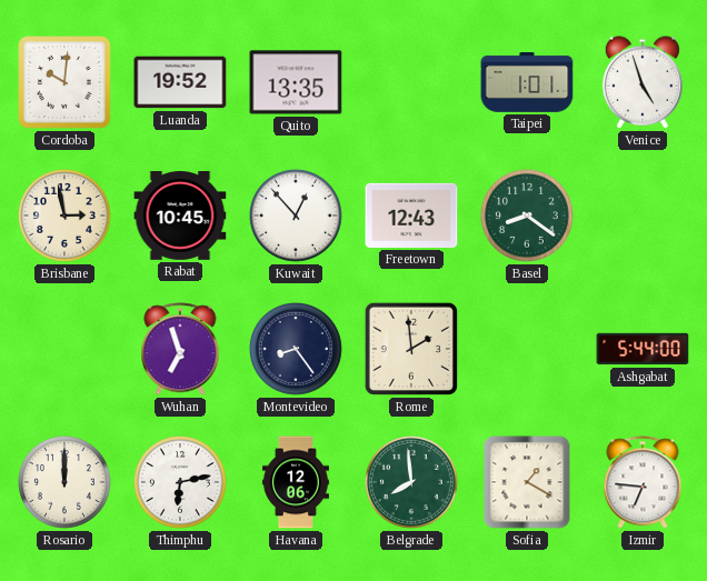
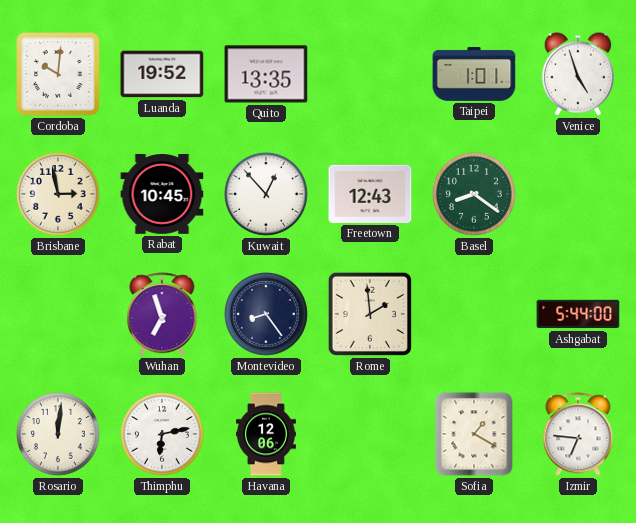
Rosario: 12:00 -> 12:01
Belgrade: 7:59 -> none
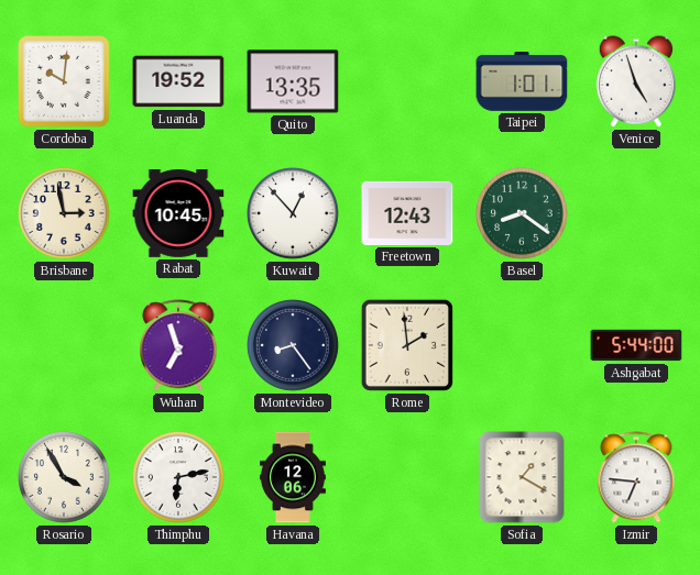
Rosario: 12:01 -> 3:55
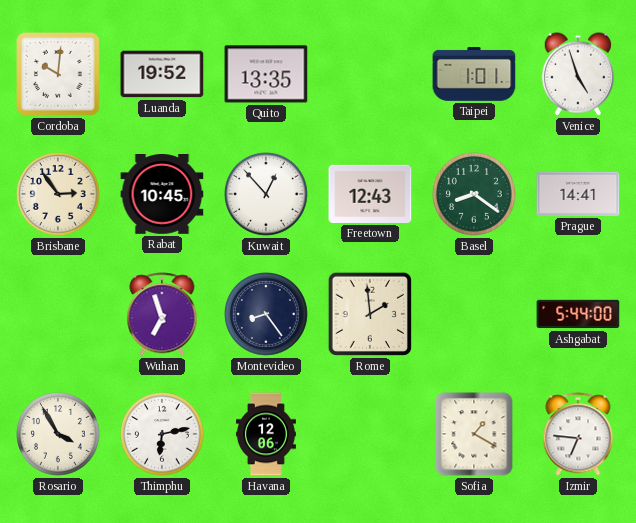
Brisbane: 2:58 -> 2:54
Prague: none -> 14:41
